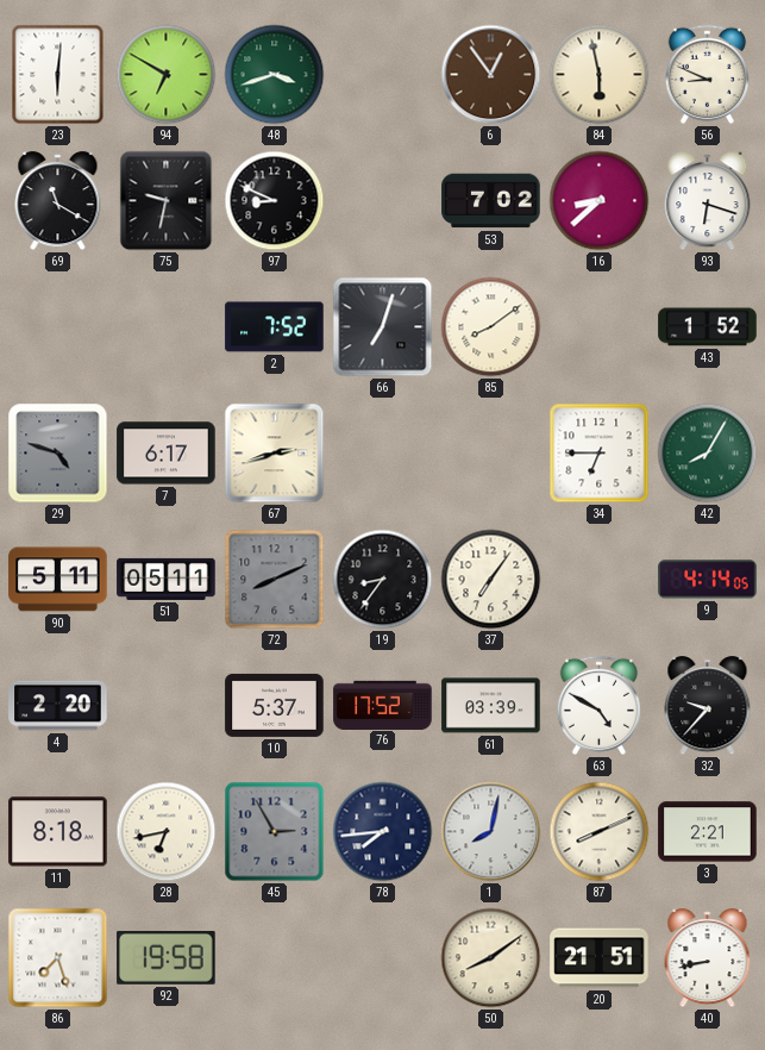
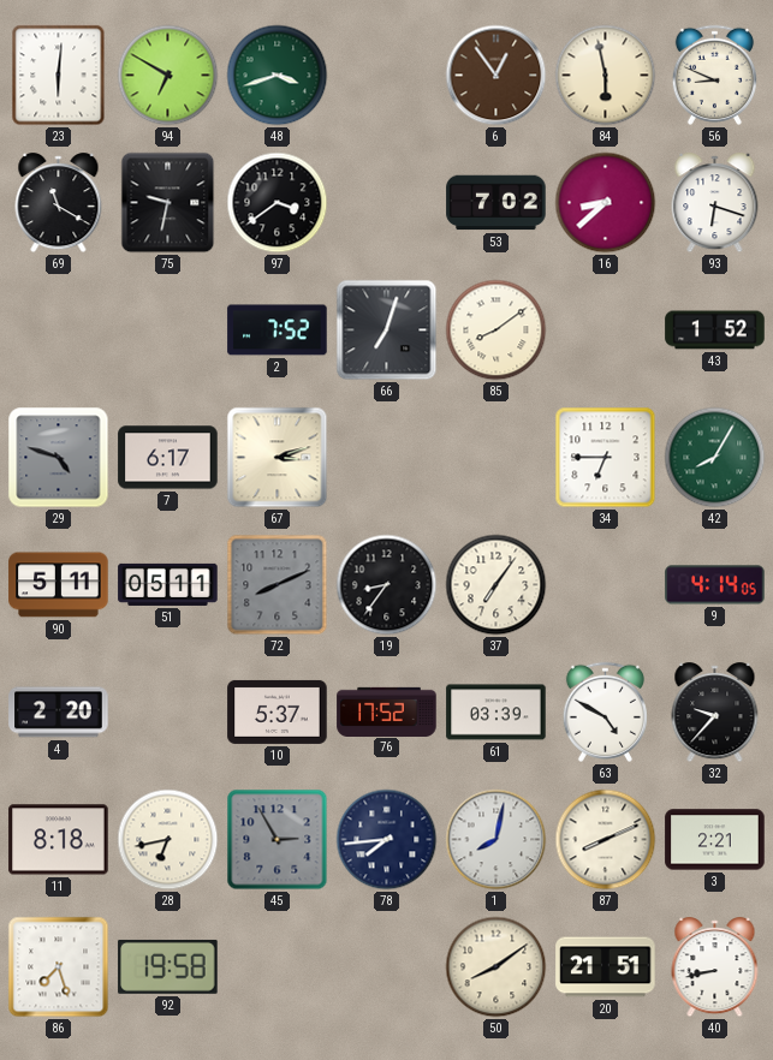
97: 8:49 -> 3:39
67: 2:42 -> 3:12
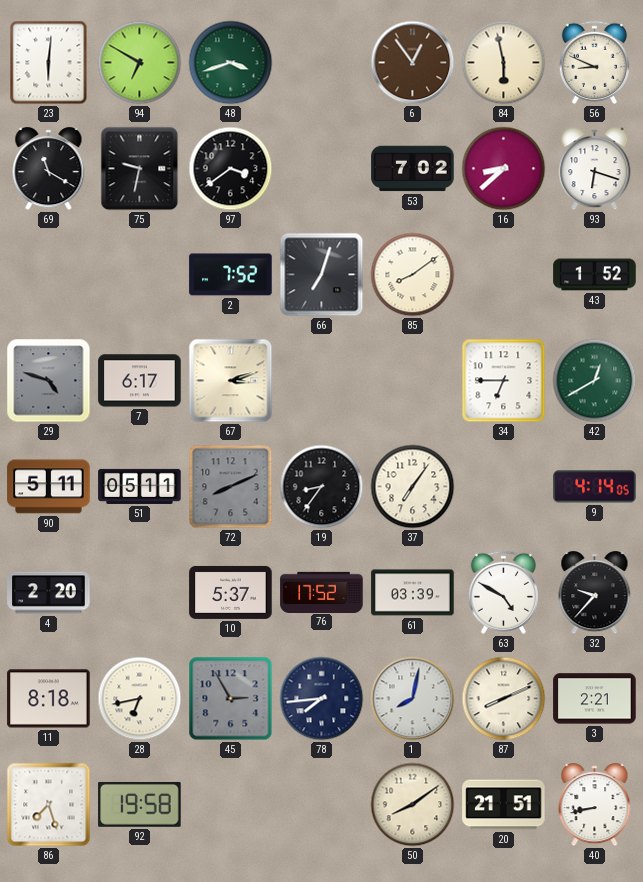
42: 8:05 -> 12:40
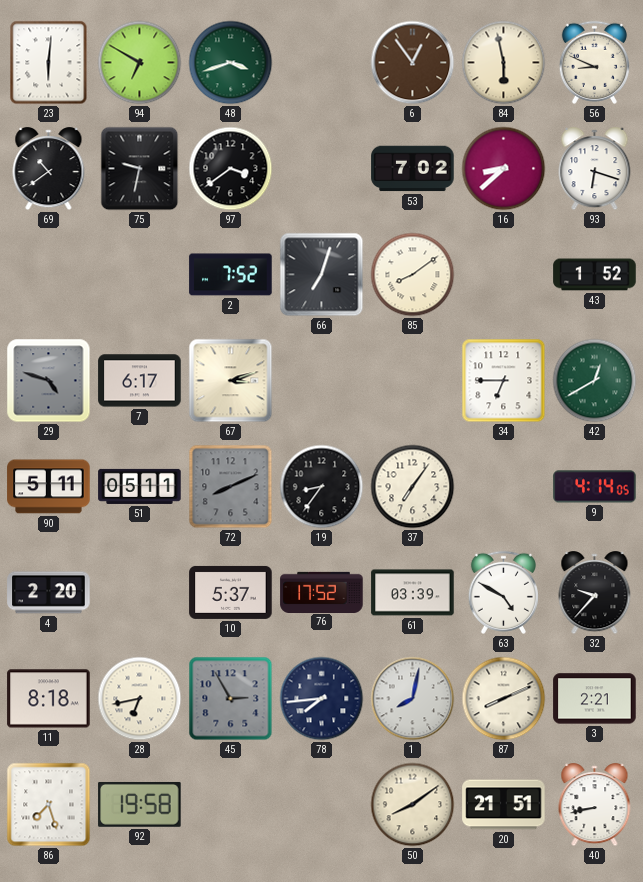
69: 11:20 -> 10:39
